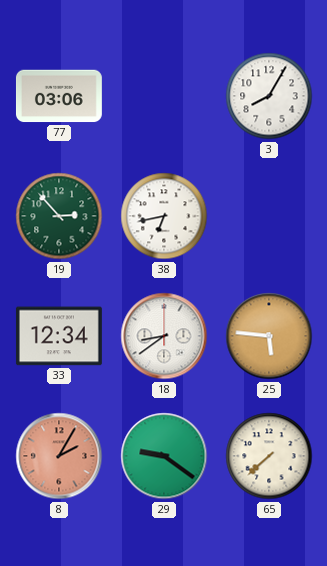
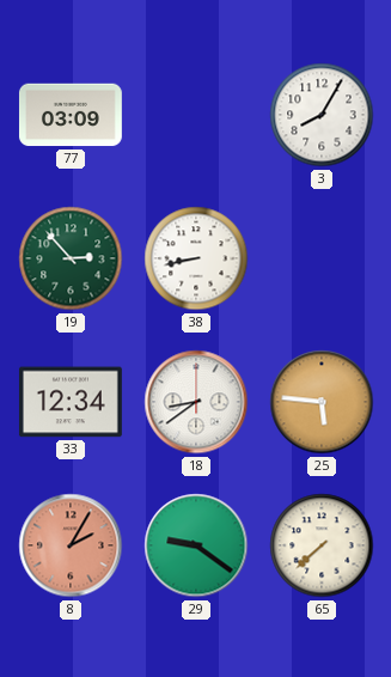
77: 03:06 -> 03:09
38: 6:43 -> 8:43
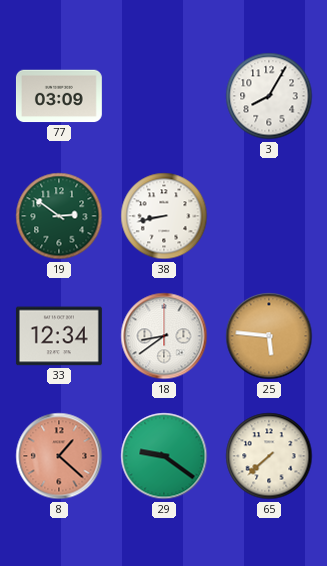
19: 2:53 -> 2:51
8: 2:05 -> 1:22
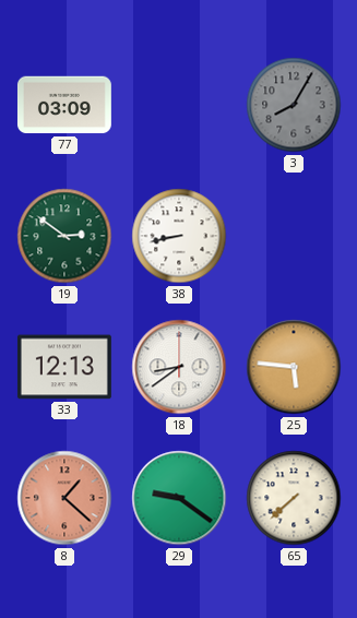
3 dial: white -> grey
33: 12:34 -> 12:13
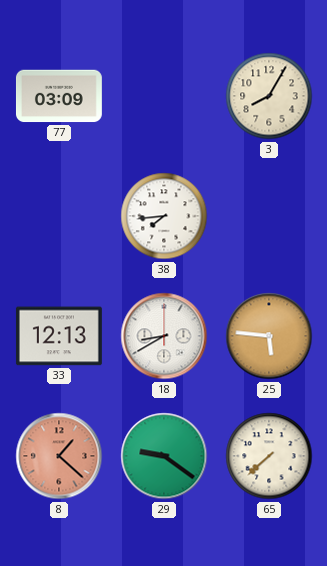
3 dial: grey -> cream
19: 2:51 -> none
38: 8:43 -> 7:44
18: 8:39 -> 8:40
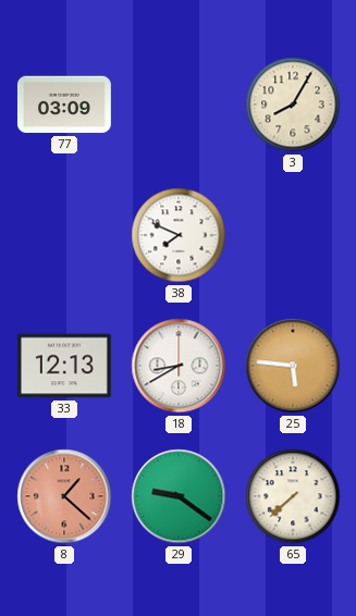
38: 7:44 -> 7:49
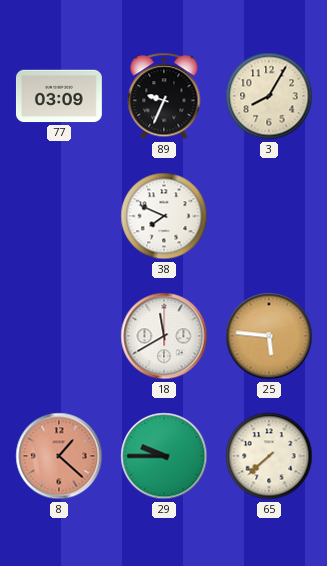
89: none -> 9:34
33: 12:13 -> none
18: 8:40 -> 11:40
29: 9:21 -> 9:45
